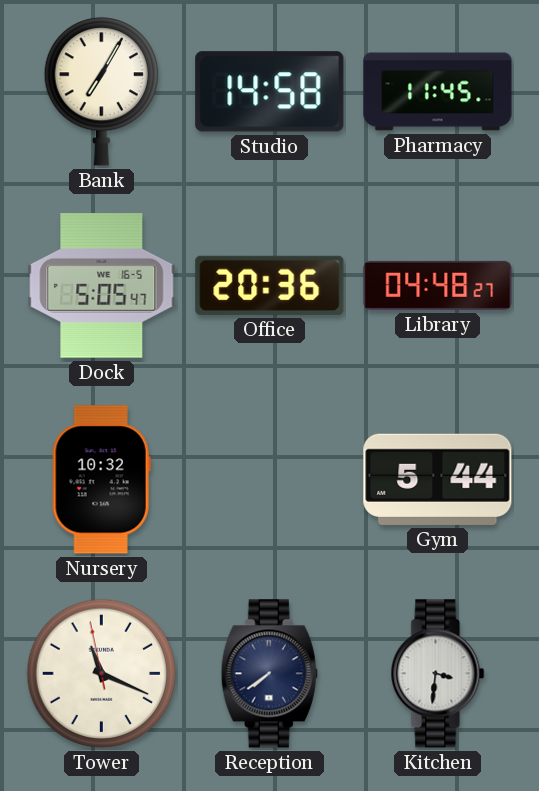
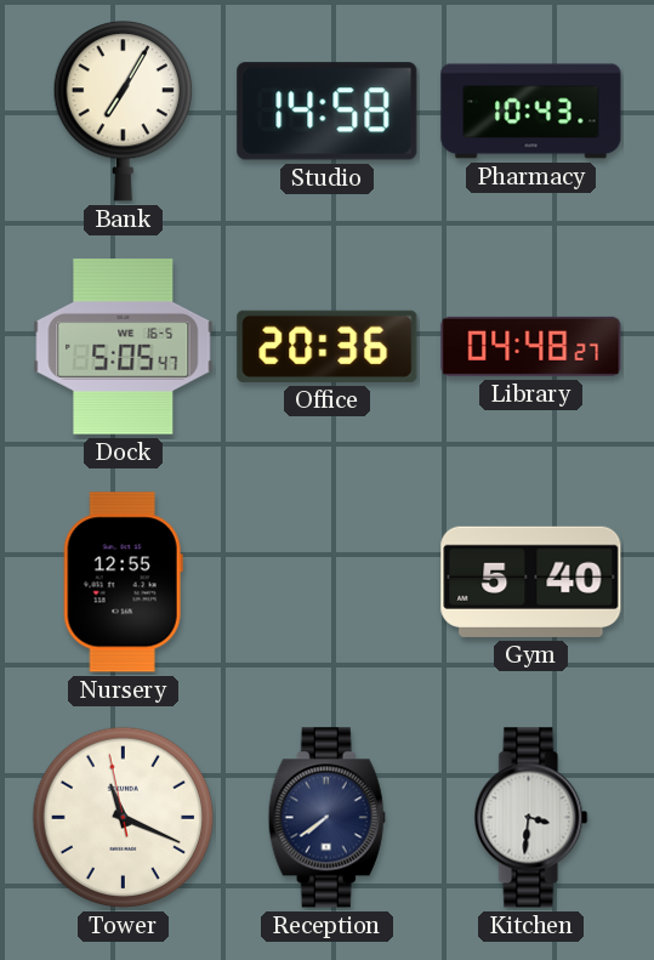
Pharmacy: 11:45 -> 10:43
Nursery: 10:32 -> 12:55
Gym: 5:44 -> 5:40
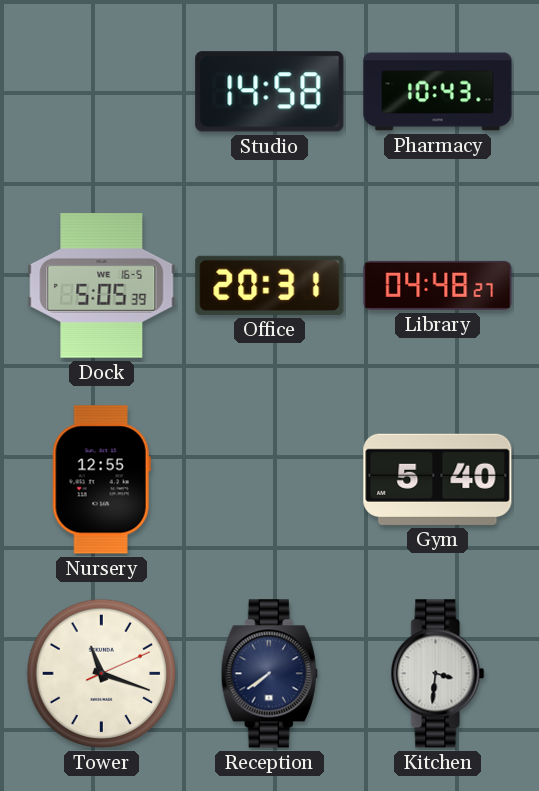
Bank: 7:05 -> none
Dock: 5:05:47 -> 5:05:39
Office: 20:36 -> 20:31
Tower: 11:18:58 -> 11:18:11
